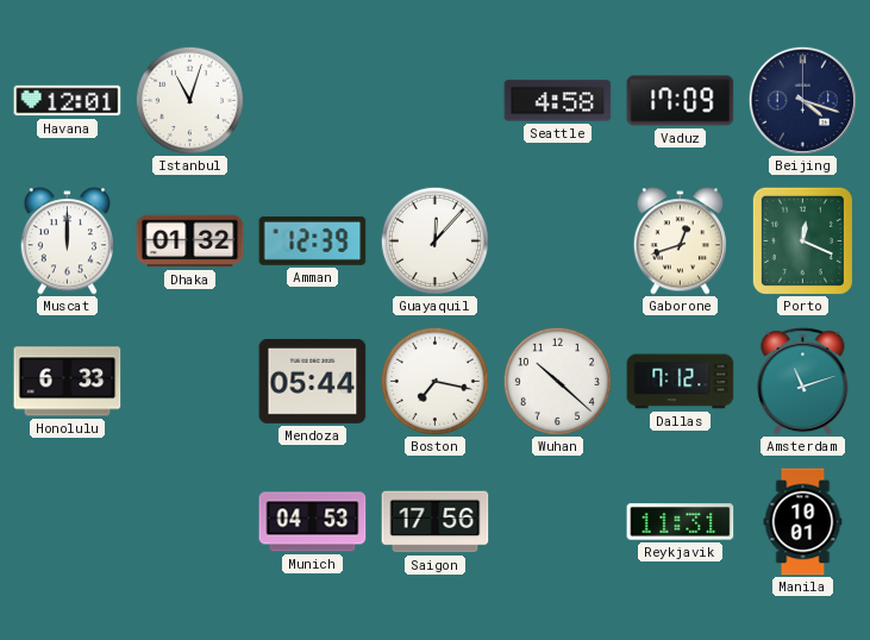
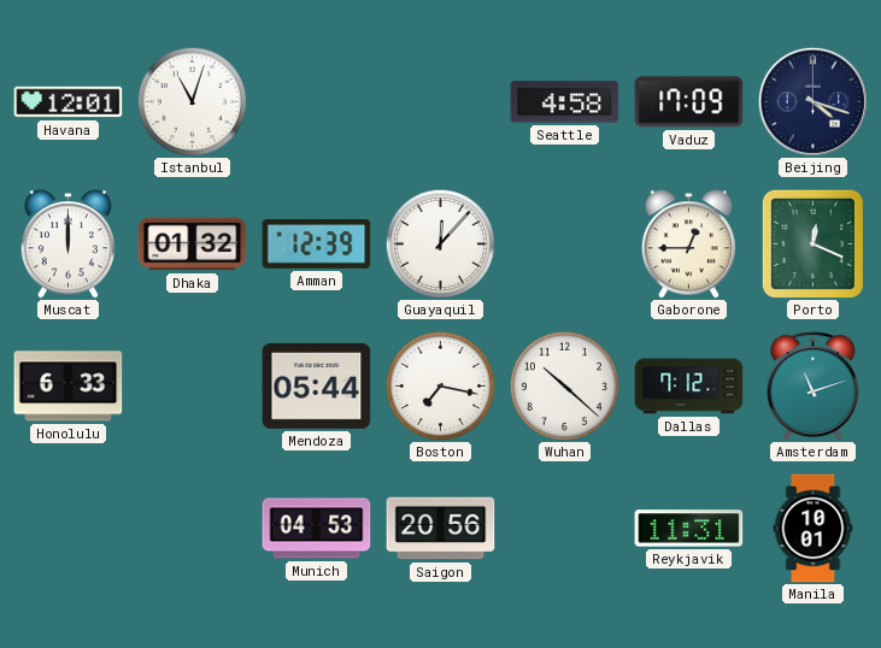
Gaborone: 12:42 -> 12:45
Saigon: 17:56 -> 20:56
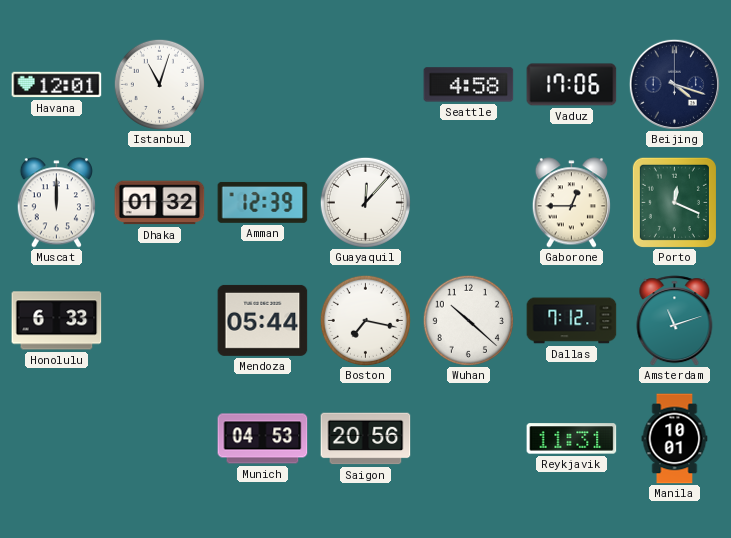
Vaduz: 17:09 -> 17:06
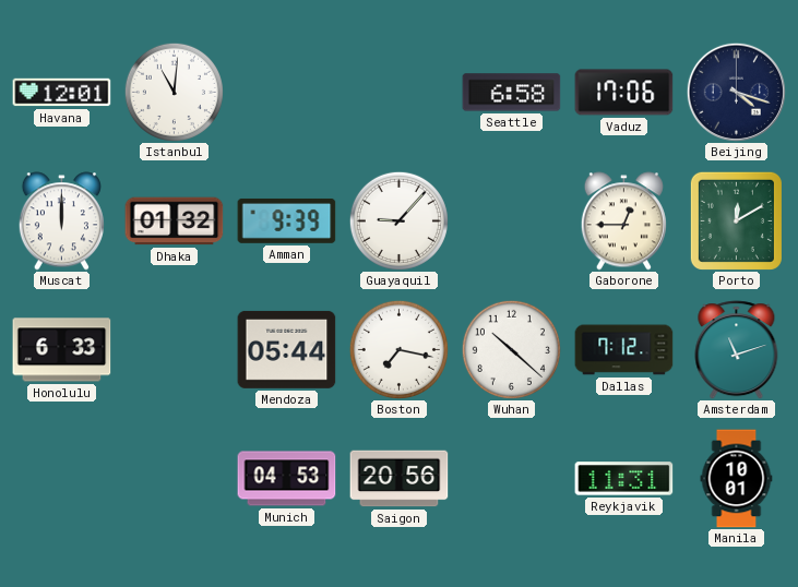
Istanbul: 11:03 -> 11:01
Seattle: 4:58 -> 6:58
Amman: 12:39 -> 9:39
Guayaquil: 12:07 -> 9:07
Porto: 12:19 -> 12:10
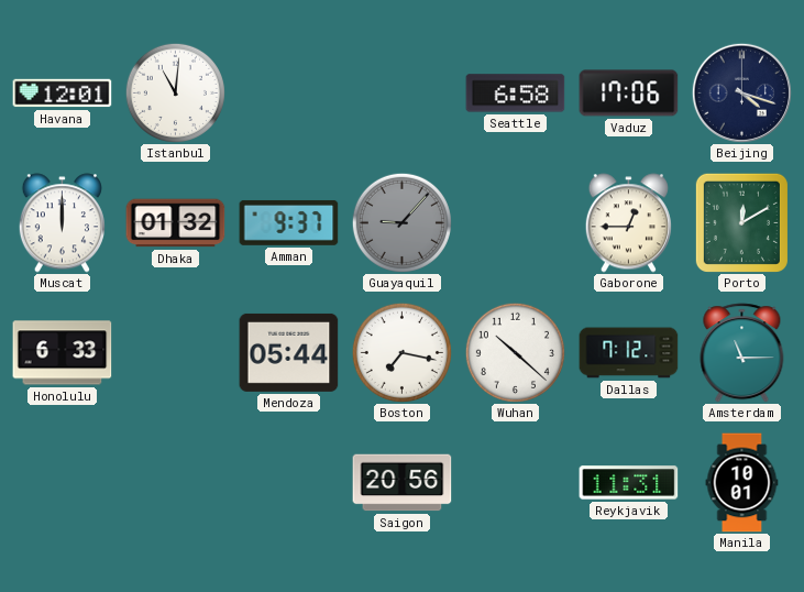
Amman: 9:39 -> 9:37
Guayaquil dial: white -> grey
Amsterdam: 11:12 -> 11:15
Munich: 04:53 -> none
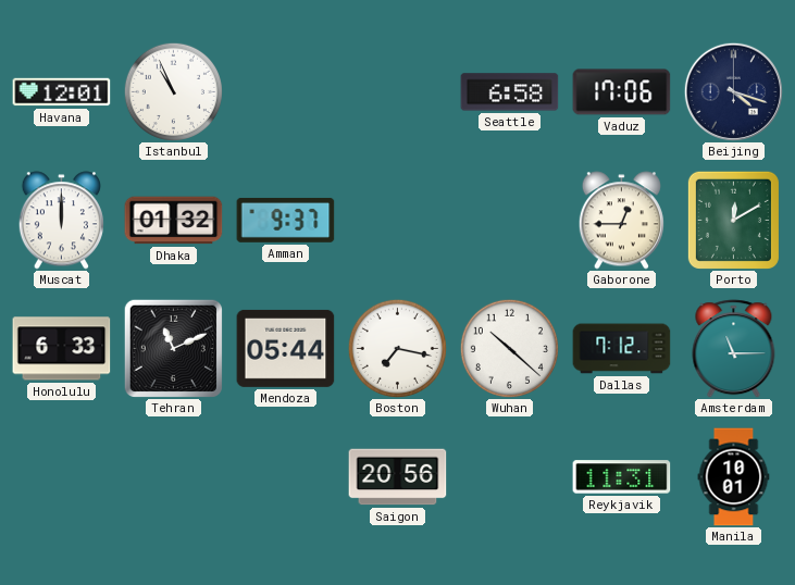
Istanbul: 11:01 -> 10:56
Guayaquil: 9:07 -> none
Tehran: none -> 11:11
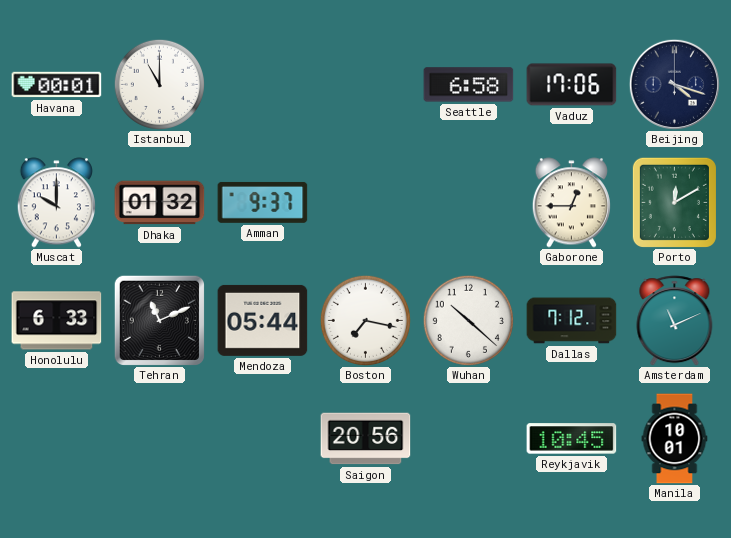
Havana: 12:01 -> 00:01
Istanbul: 10:56 -> 11:00
Muscat: 12:00 -> 10:00
Amsterdam: 11:15 -> 11:11
Reykjavik: 11:31 -> 10:45
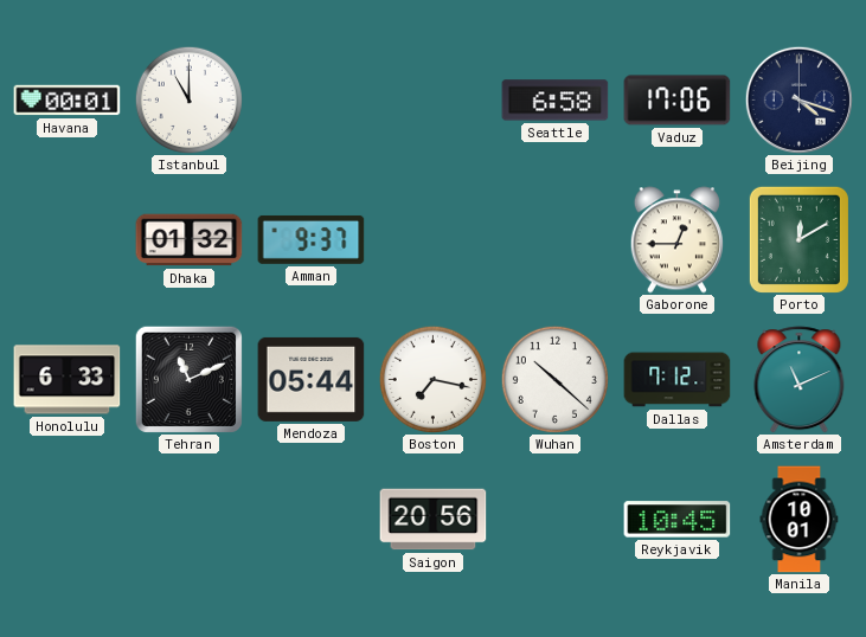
Muscat: 10:00 -> none
